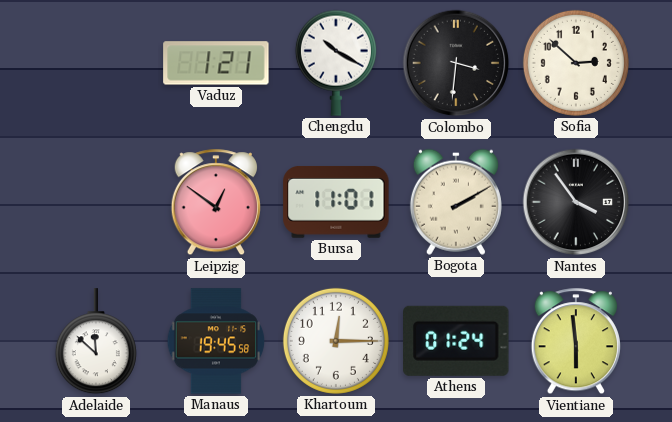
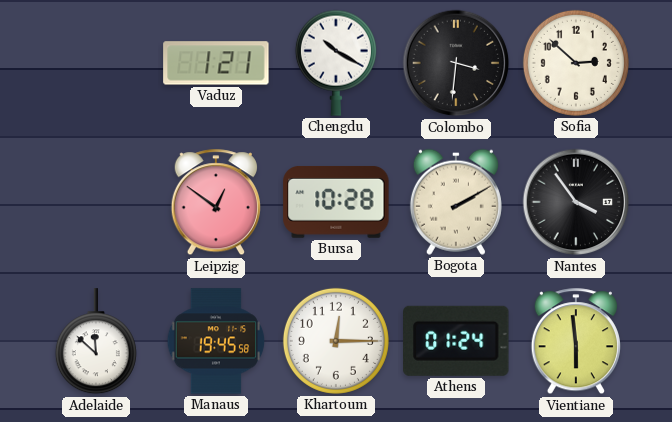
Bursa: 11:01 -> 10:28
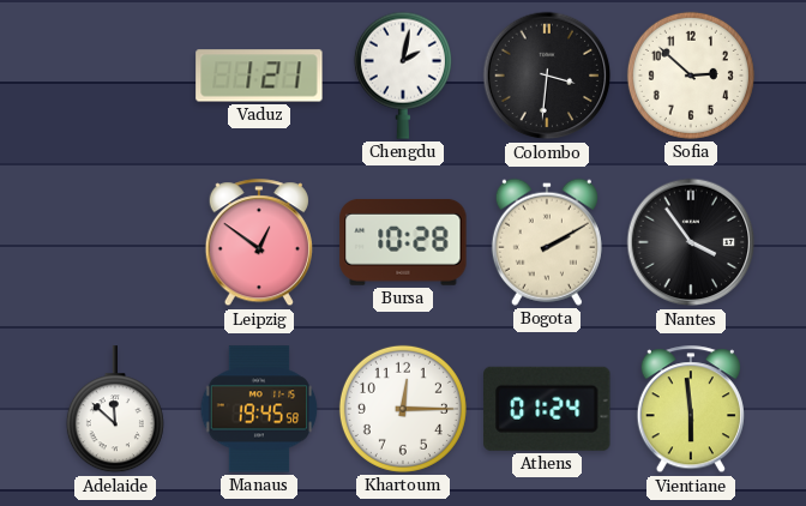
Chengdu: 10:20 -> 2:02
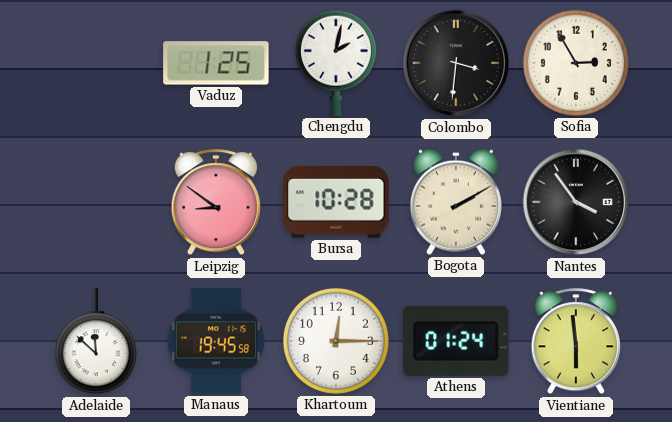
Vaduz: 1:21 -> 1:25
Sofia: 2:52 -> 2:55
Leipzig: 12:51 -> 8:51
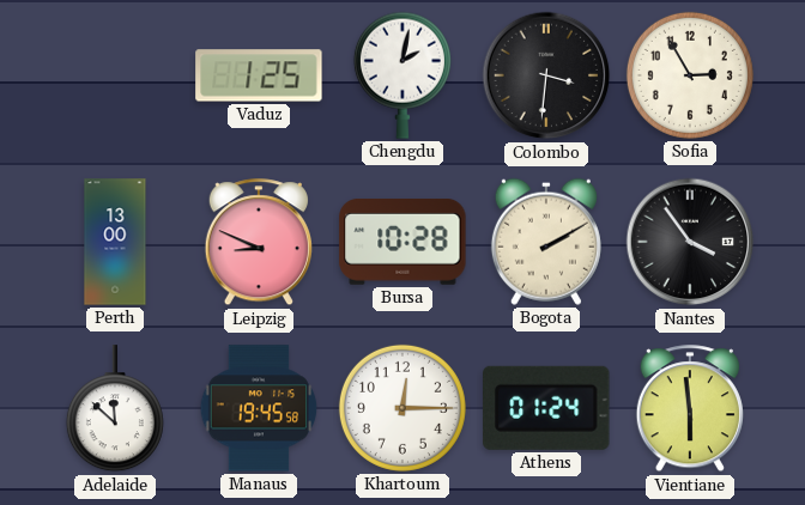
Perth: none -> 13:00
Leipzig: 8:51 -> 8:49
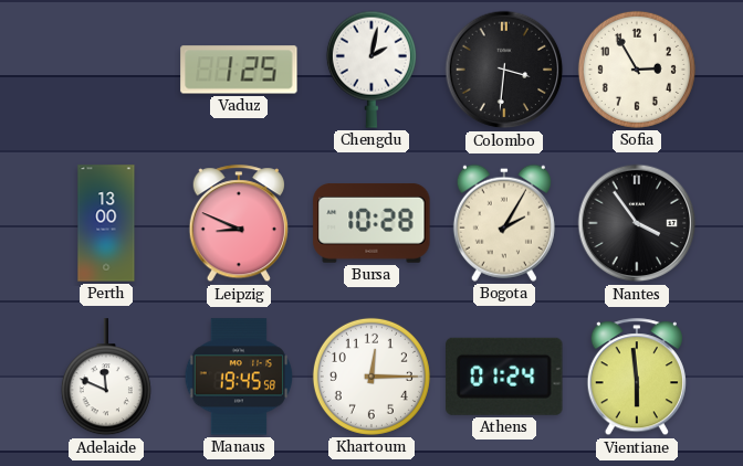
Bogota: 2:10 -> 2:05
Adelaide: 11:52 -> 11:49
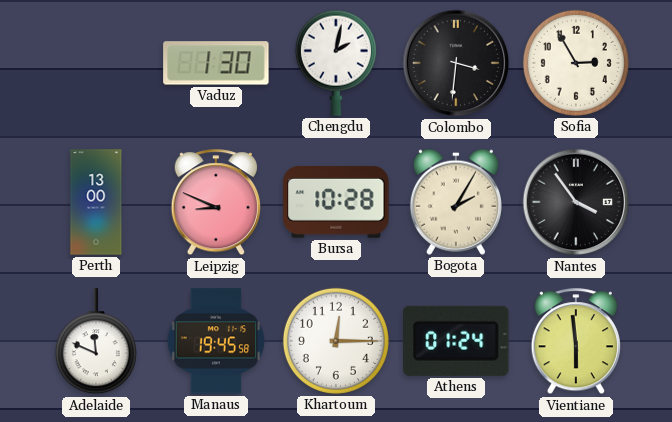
Vaduz: 1:25 -> 1:30
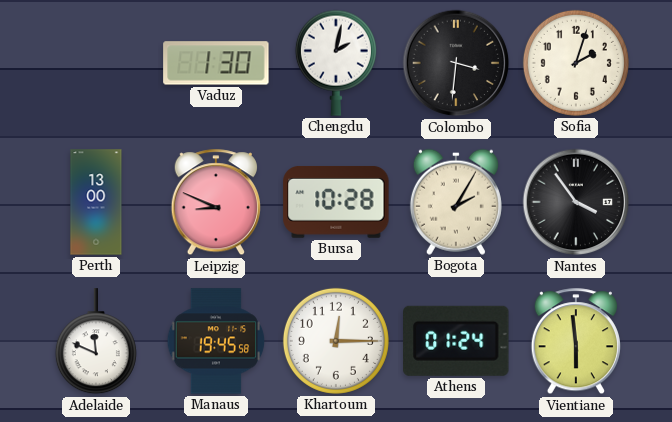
Sofia: 2:55 -> 2:03
